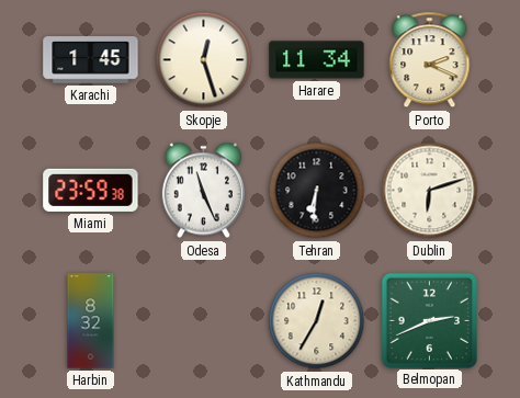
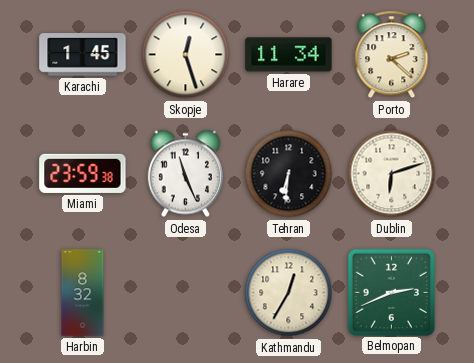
Porto: 2:19 -> 2:22
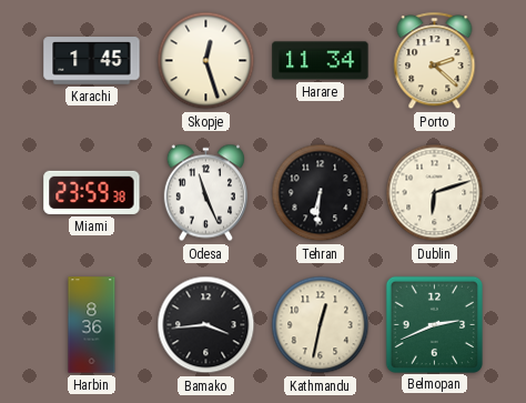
Harbin: 8:32 -> 8:36
Bamako: none -> 3:44
Kathmandu: 12:35 -> 12:32
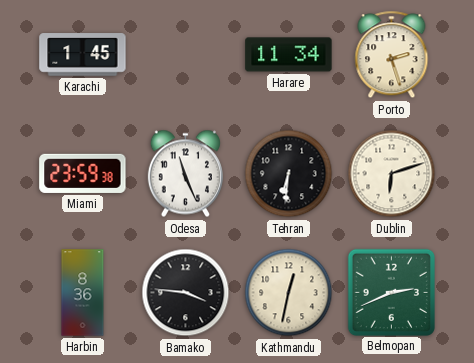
Skopje: 12:27 -> none
Porto: 2:22 -> 2:27
Bamako: 3:44 -> 3:46
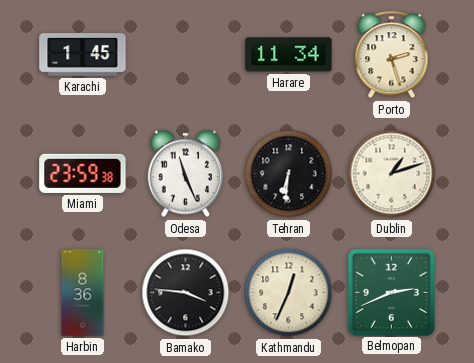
Dublin: 6:12 -> 1:12
Kathmandu: 12:32 -> 12:34
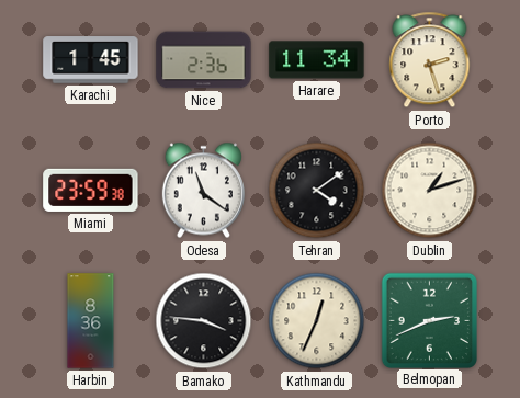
Nice: none -> 2:36
Odesa: 11:26 -> 11:21
Tehran: 6:31 -> 4:09
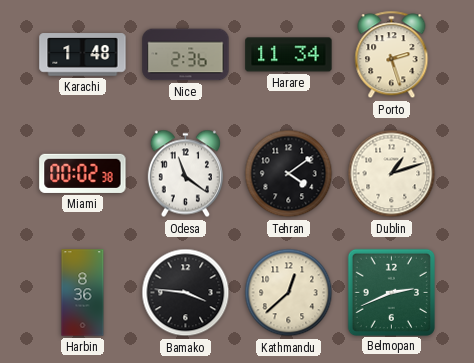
Karachi: 1:45 -> 1:48
Miami: 23:59 -> 00:02
Kathmandu: 12:34 -> 12:38
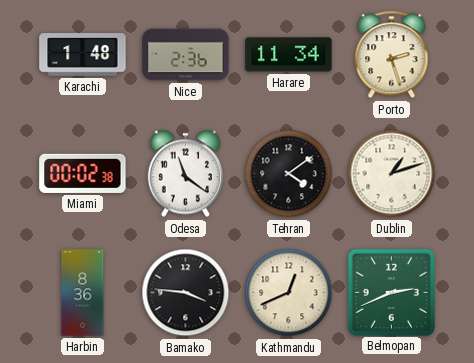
Kathmandu: 12:38 -> 12:41
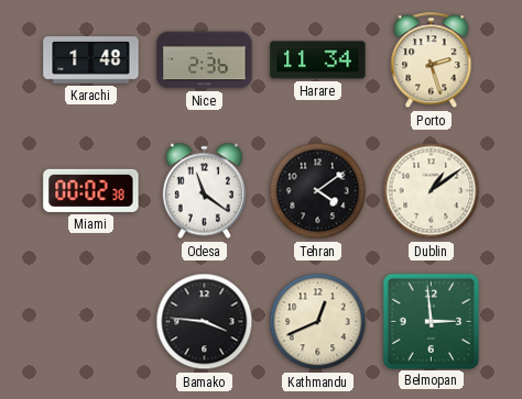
Dublin: 1:12 -> 1:09
Harbin: 8:36 -> none
Belmopan: 2:41 -> 2:59
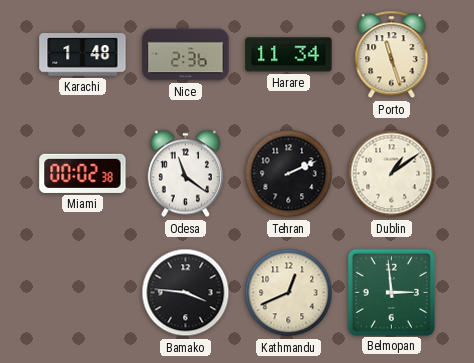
Porto: 2:27 -> 11:27
Tehran: 4:09 -> 2:11
